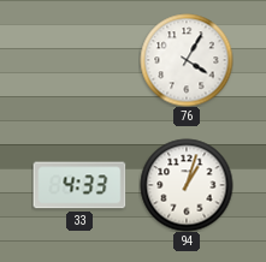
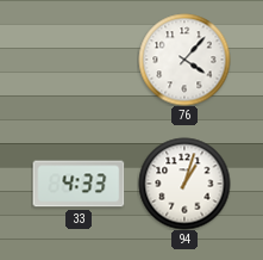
76: 4:05 -> 4:07
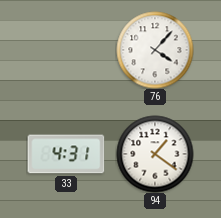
33: 4:33 -> 4:31
94: 1:03 -> 1:21
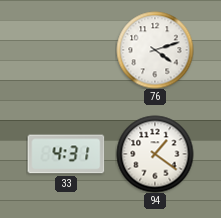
76: 4:07 -> 4:12
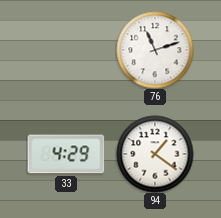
76: 4:12 -> 11:12
33: 4:31 -> 4:29
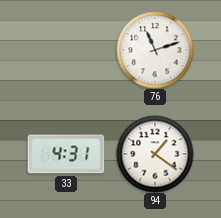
33: 4:29 -> 4:31
